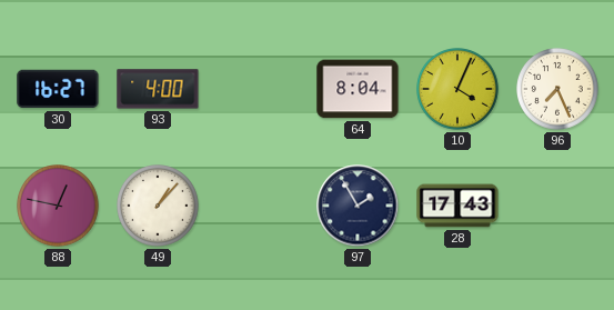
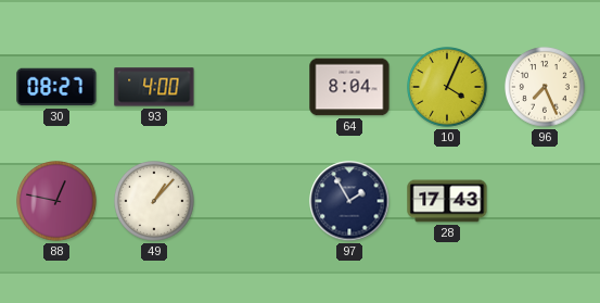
30: 16:27 -> 08:27
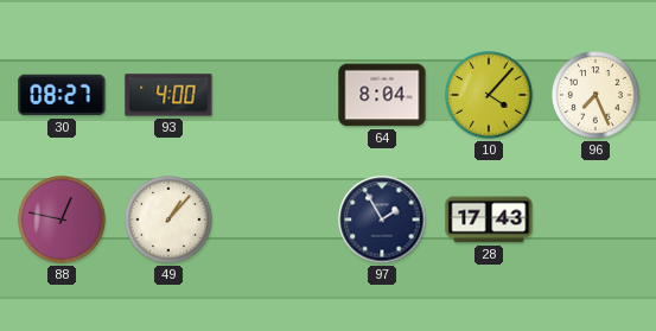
10: 4:04 -> 4:07
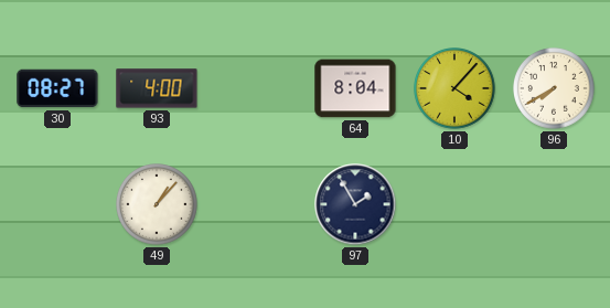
96: 7:26 -> 7:40
88: 12:47 -> none
28: 17:43 -> none
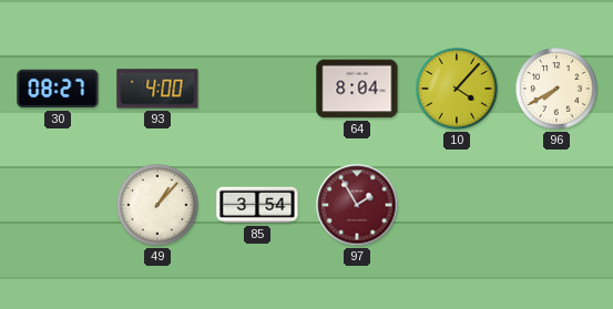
85: none -> 3:54
97 dial: navy -> burgundy
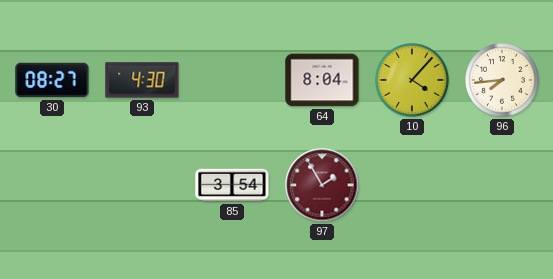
93: 4:00 -> 4:30
96: 7:40 -> 7:44
49: 1:07 -> none
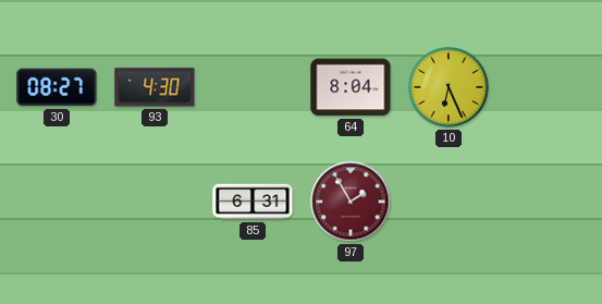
10: 4:07 -> 6:26
96: 7:44 -> none
85: 3:54 -> 6:31
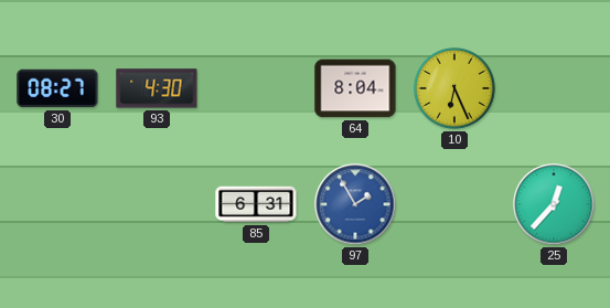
97 dial: burgundy -> blue
25: none -> 12:37
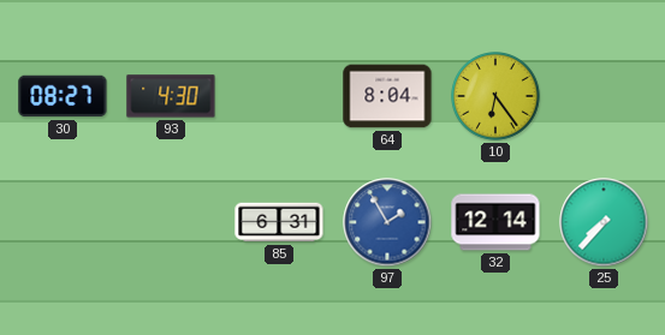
10: 6:26 -> 6:24
32: none -> 12:14
25: 12:37 -> 7:37
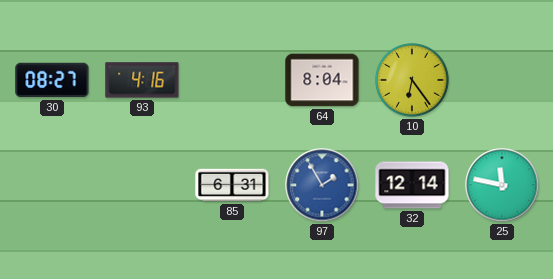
93: 4:30 -> 4:16
25: 7:37 -> 11:47
